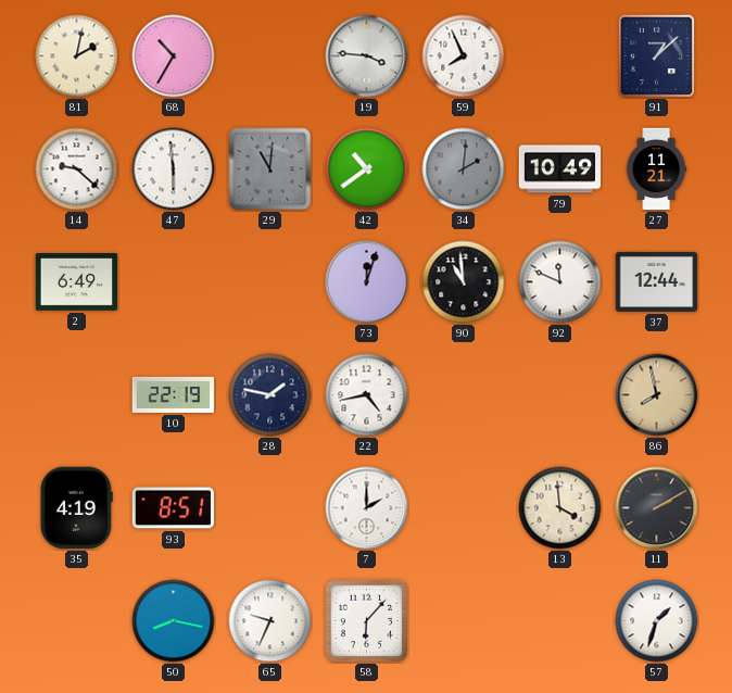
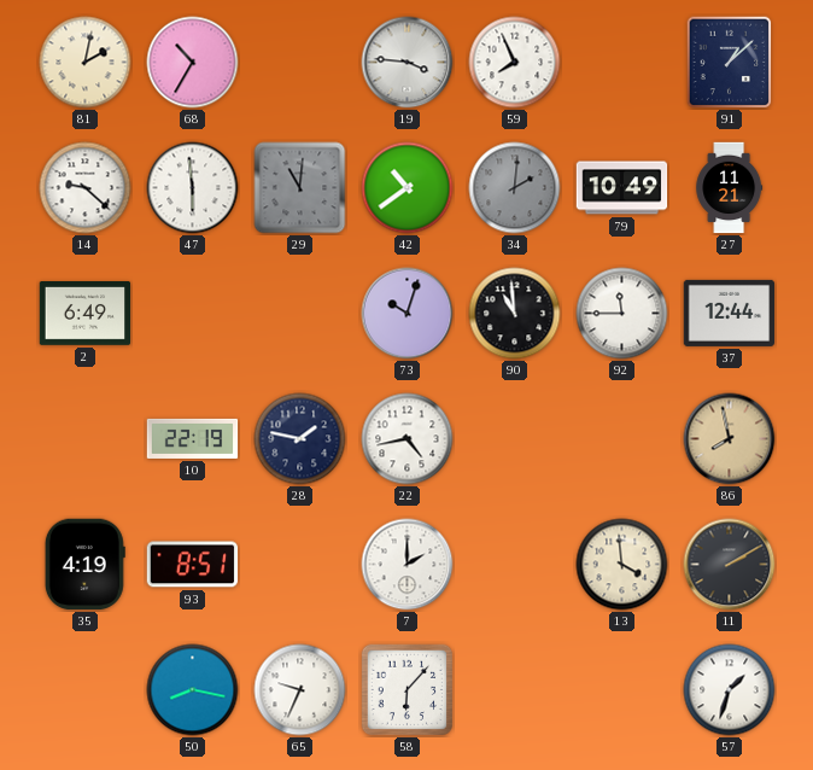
73: 12:03 -> 10:03
92: 11:49 -> 11:45
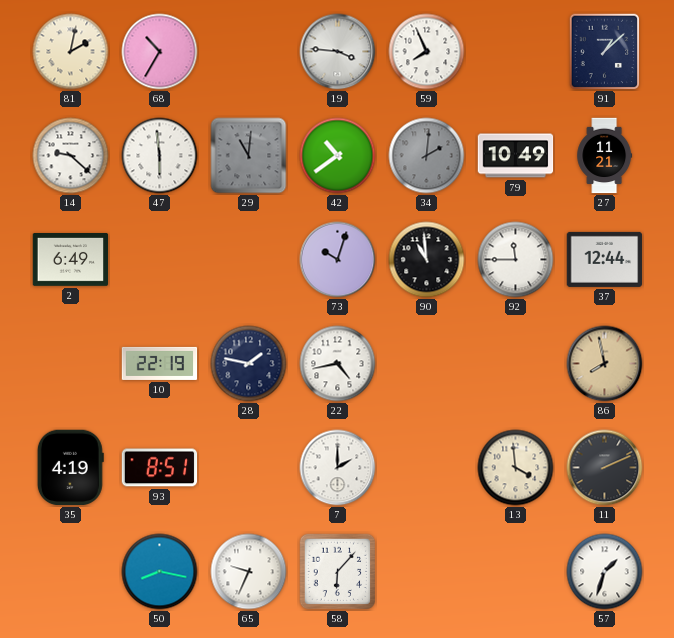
11: 2:10 -> 2:11
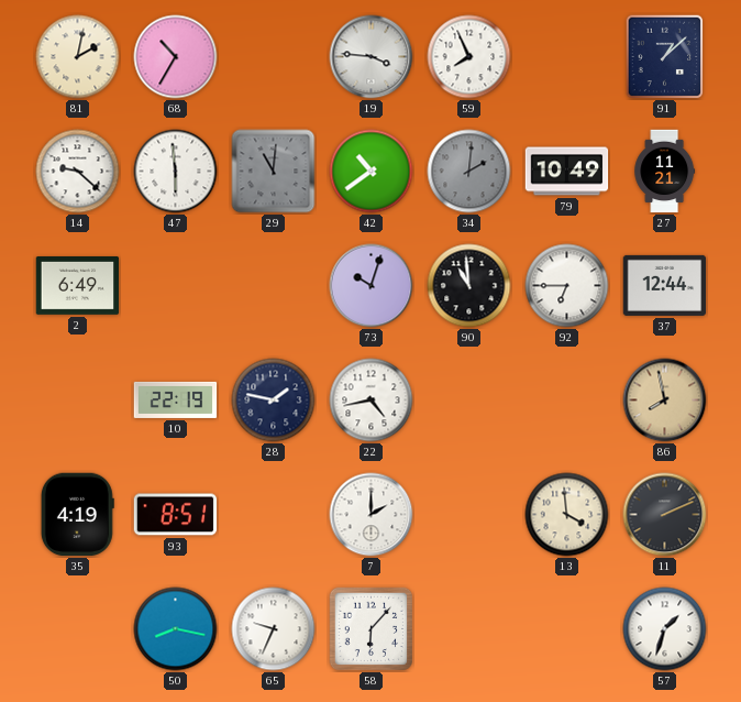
92: 11:45 -> 6:45
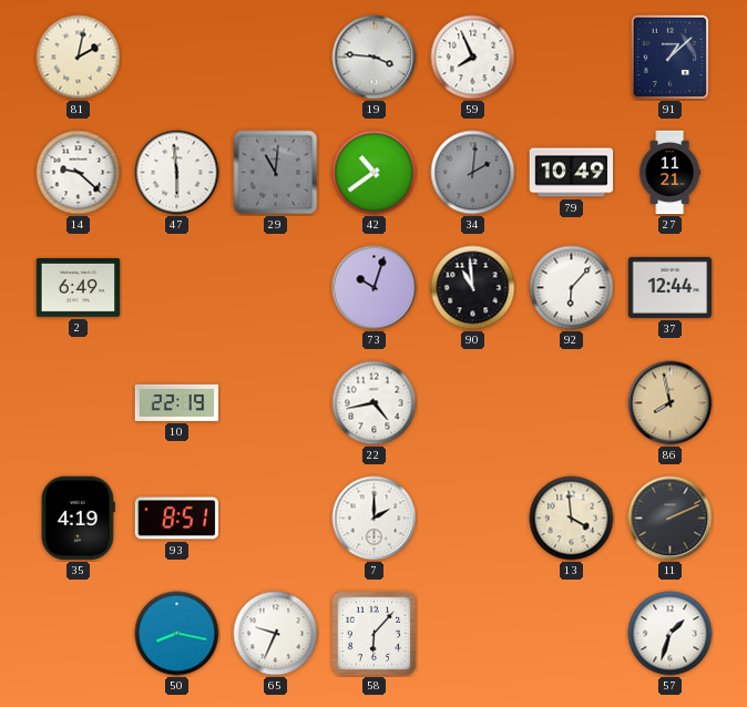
68: 10:35 -> none
92: 6:45 -> 6:07
28: 1:47 -> none
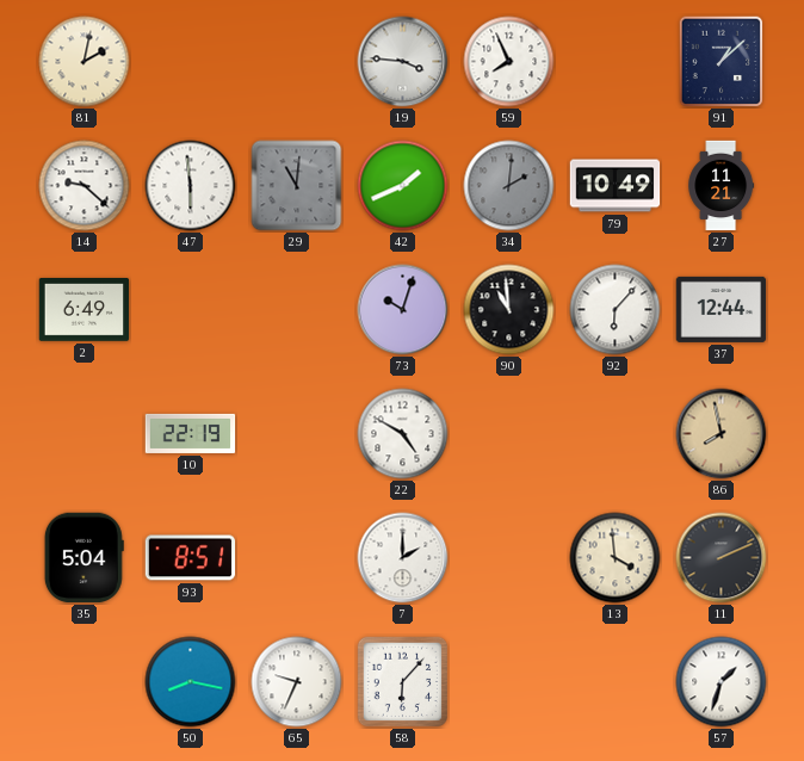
42: 10:39 -> 1:41
22: 4:43 -> 4:50
35: 4:19 -> 5:04
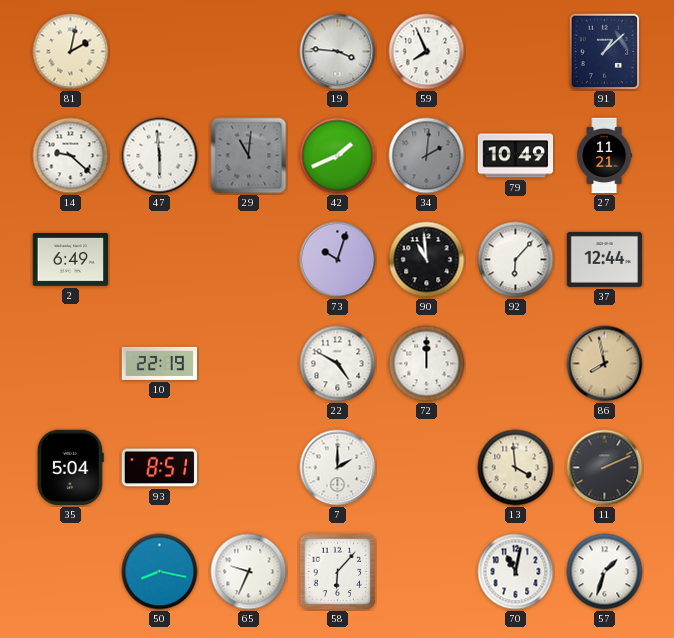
72: none -> 12:00
70: none -> 11:02
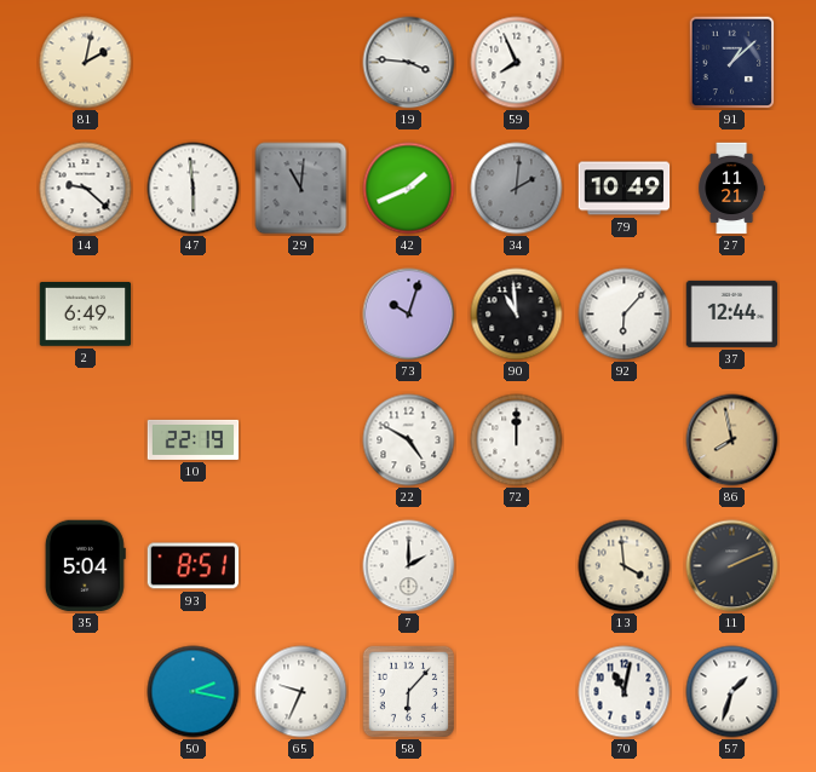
50: 8:17 -> 2:17
